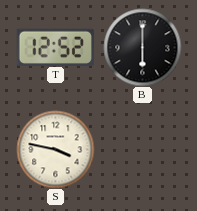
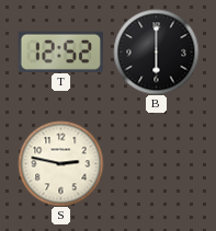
S: 3:47 -> 2:47
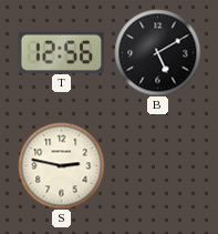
T: 12:52 -> 12:56
B: 6:00 -> 5:10
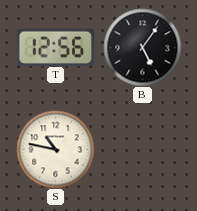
B: 5:10 -> 5:06
S: 2:47 -> 10:47
